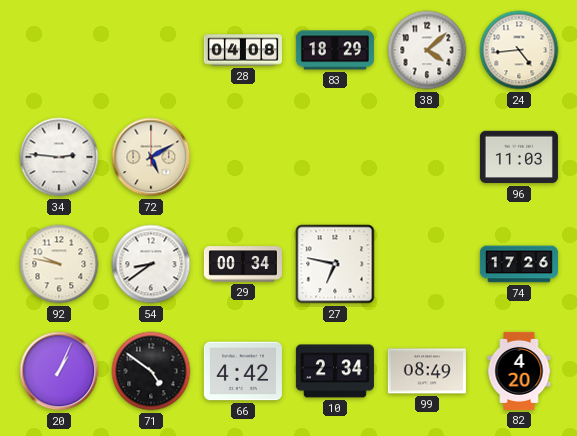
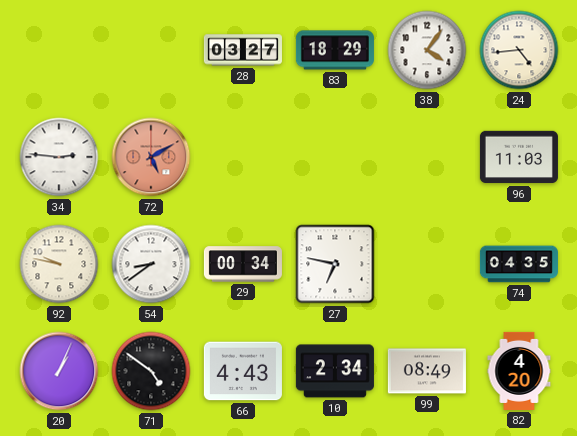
28: 04:08 -> 03:27
38: 4:08 -> 4:06
72 dial: cream -> salmon
74: 17:26 -> 04:35
66: 4:42 -> 4:43
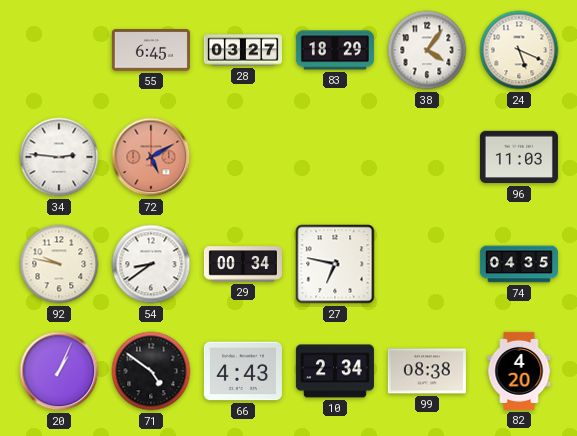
55: none -> 6:45
24: 4:44 -> 5:19
99: 08:49 -> 08:38
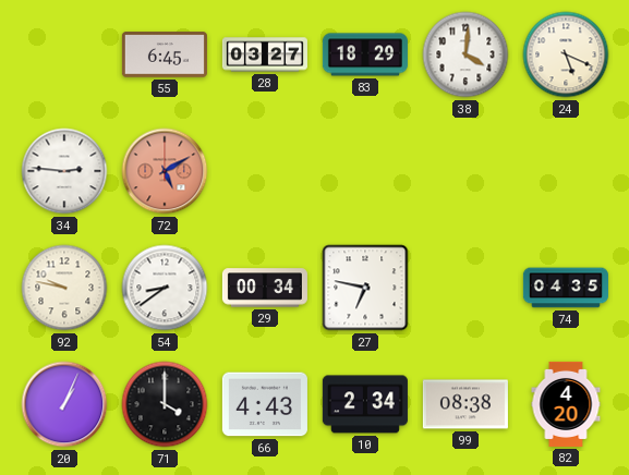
38: 4:06 -> 4:01
96: 11:03 -> none
71: 4:51 -> 4:00
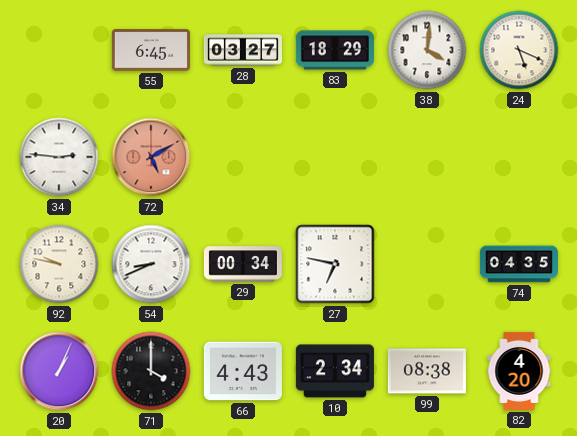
54: 8:39 -> 8:41
